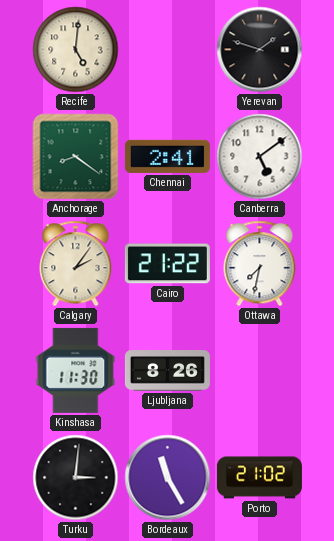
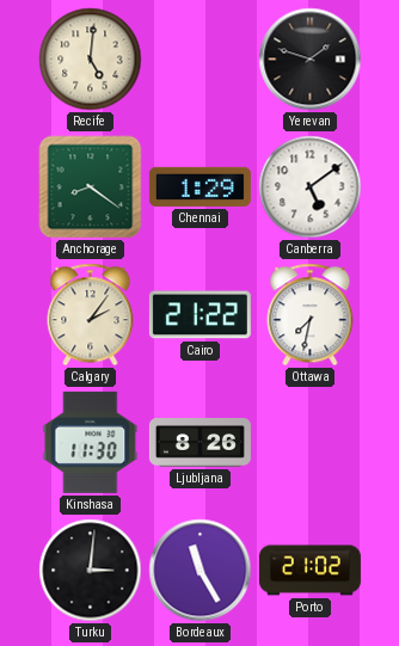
Chennai: 2:41 -> 1:29
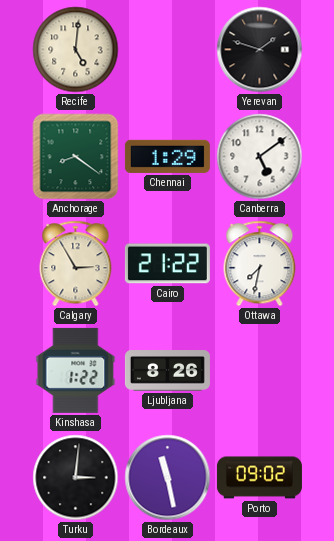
Calgary: 2:06 -> 2:55
Kinshasa: 11:30 -> 1:22
Bordeaux: 11:25 -> 11:28
Porto: 21:02 -> 09:02
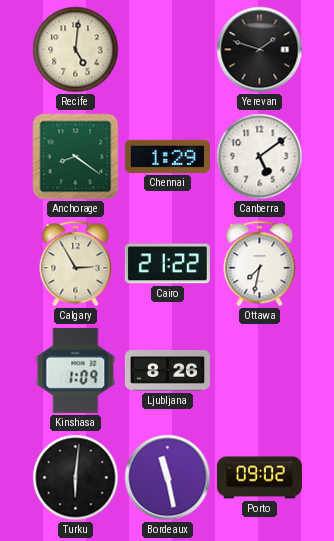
Kinshasa: 1:22 -> 1:09
Turku: 3:01 -> 6:01
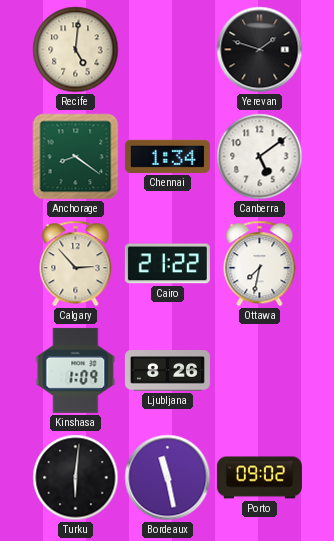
Chennai: 1:29 -> 1:34
Calgary: 2:55 -> 2:53
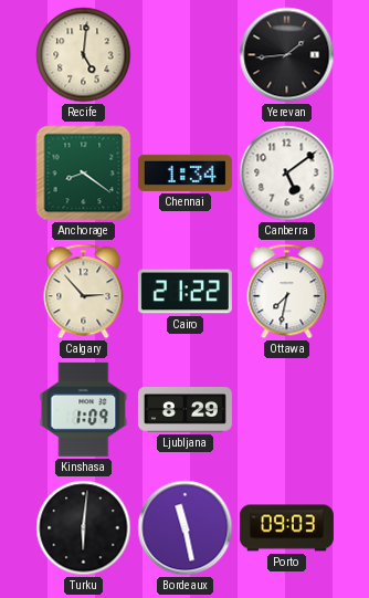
Yerevan: 1:48 -> 1:44
Ljubljana: 8:26 -> 8:29
Porto: 09:02 -> 09:03
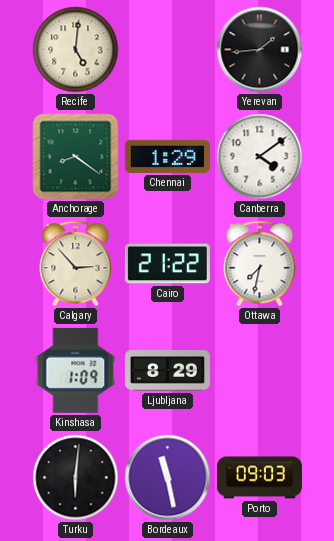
Chennai: 1:34 -> 1:29
Canberra: 5:09 -> 4:09
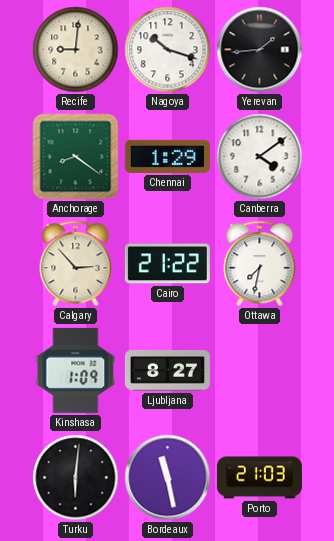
Recife: 5:01 -> 9:01
Nagoya: none -> 10:18
Ljubljana: 8:29 -> 8:27
Porto: 09:03 -> 21:03
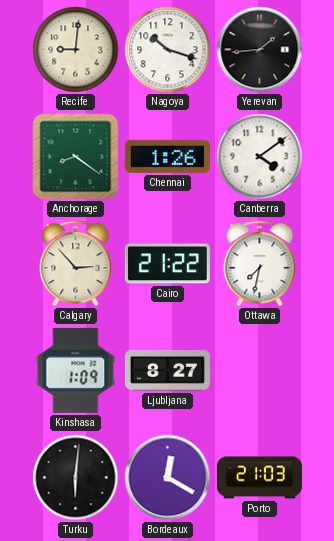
Chennai: 1:29 -> 1:26
Bordeaux: 11:28 -> 12:20
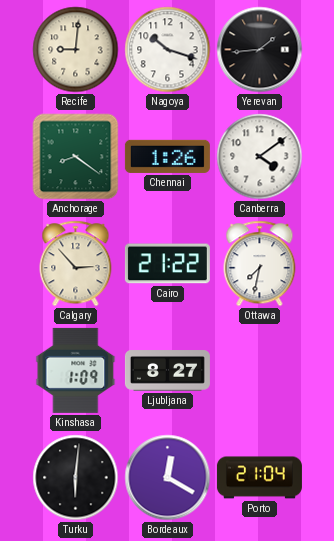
Porto: 21:03 -> 21:04
